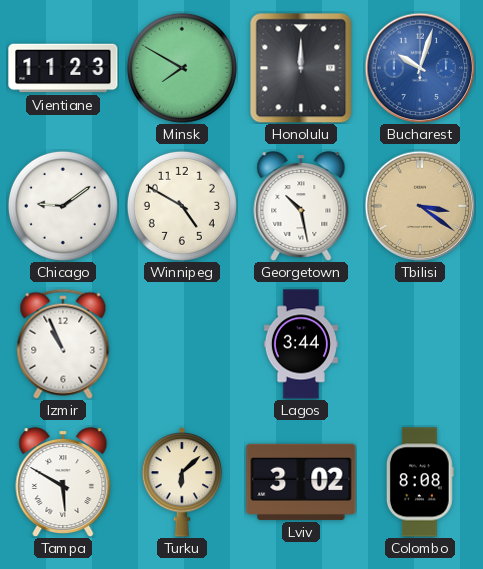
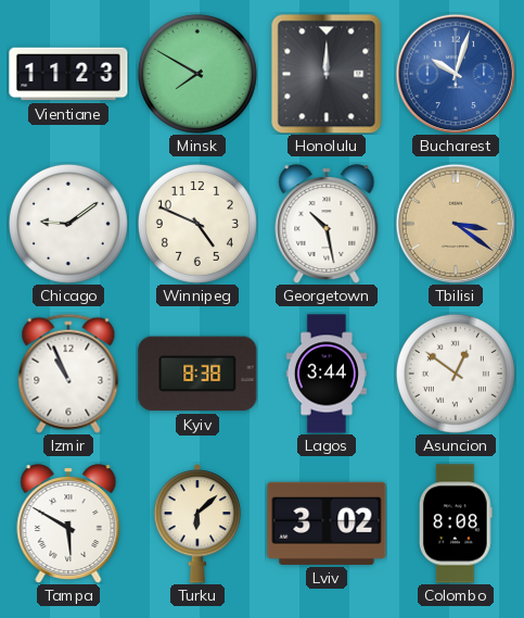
Winnipeg: 4:50 -> 4:49
Kyiv: none -> 8:38
Asuncion: none -> 12:51
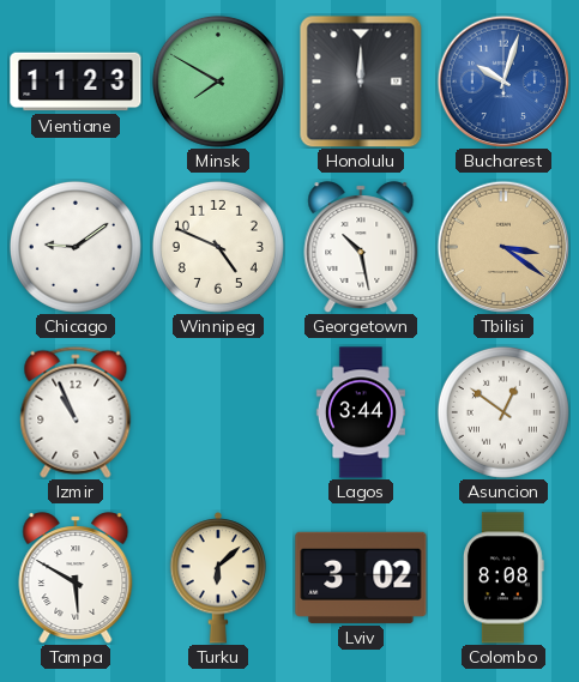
Kyiv: 8:38 -> none
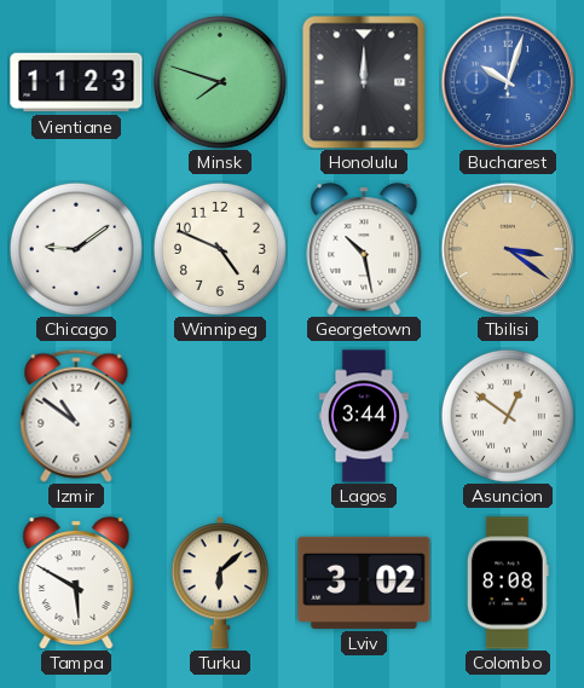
Minsk: 7:50 -> 7:48
Izmir: 10:56 -> 10:51
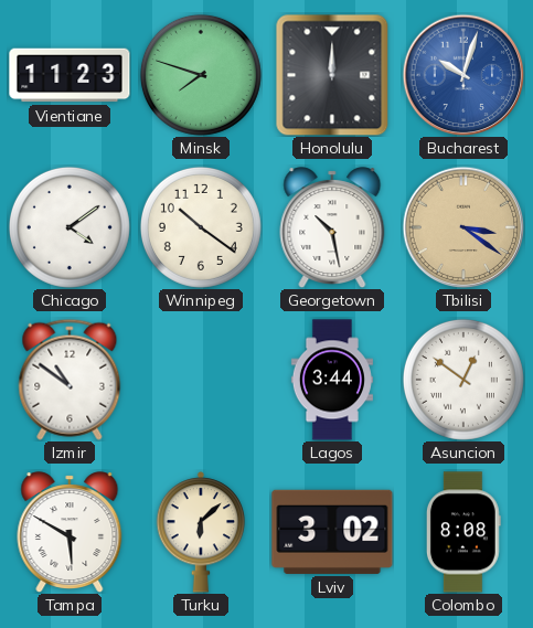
Chicago: 9:09 -> 4:09
Winnipeg: 4:49 -> 10:21
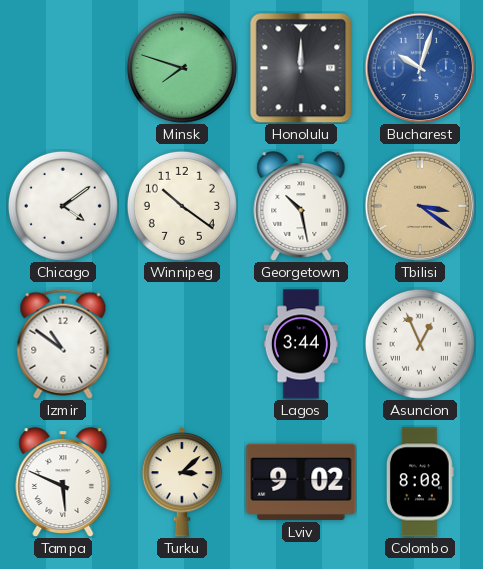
Vientiane: 11:23 -> none
Asuncion: 12:51 -> 12:56
Tampa: 5:50 -> 5:49
Turku: 6:08 -> 3:08
Lviv: 3:02 -> 9:02
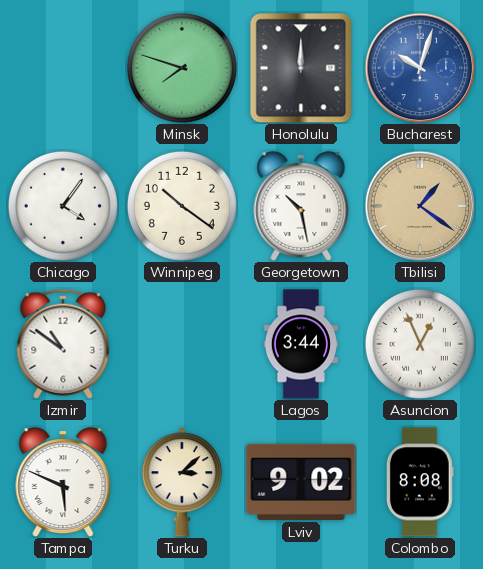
Chicago: 4:09 -> 4:06
Tbilisi: 3:21 -> 1:21
